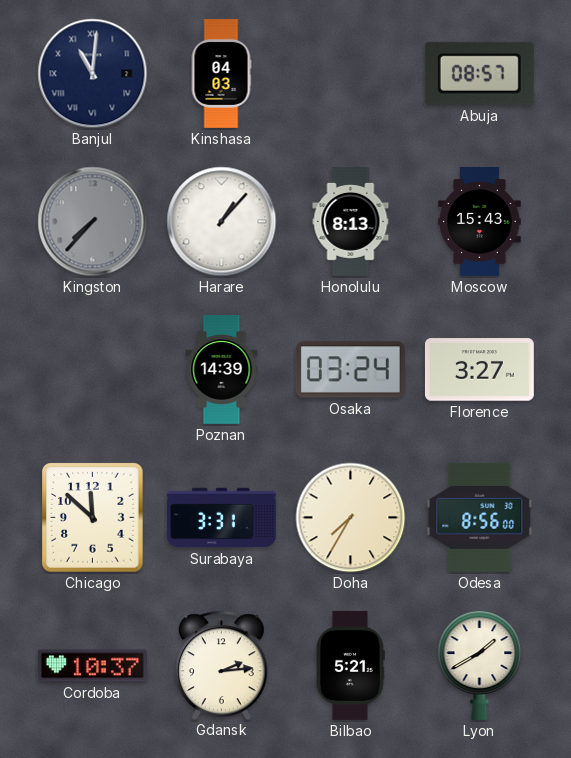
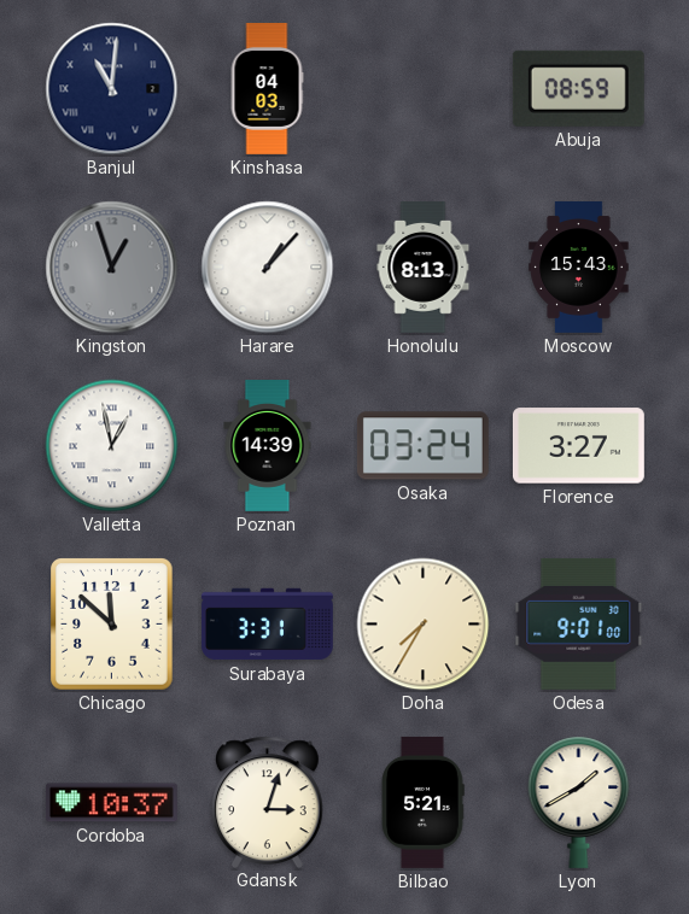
Abuja: 08:57 -> 08:59
Kingston: 7:37 -> 12:57
Valletta: none -> 12:58
Odesa: 8:56 -> 9:01
Gdansk: 2:14 -> 3:03
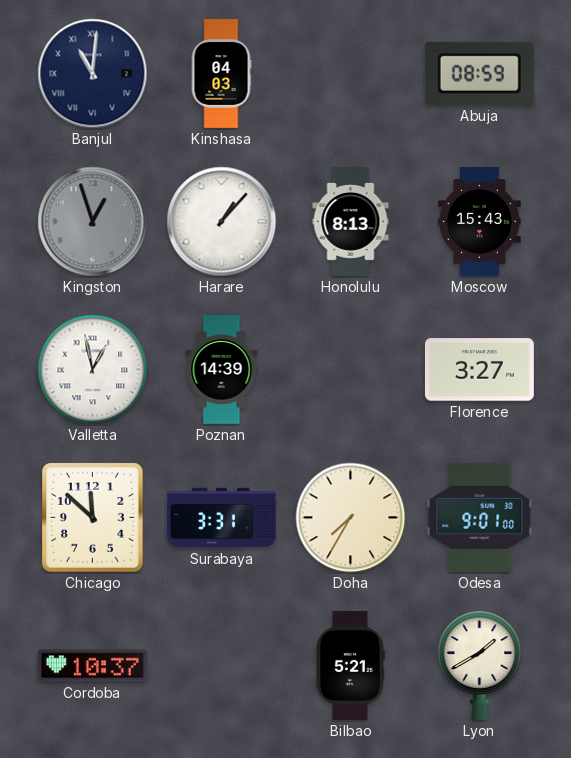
Osaka: 03:24 -> none
Gdansk: 3:03 -> none
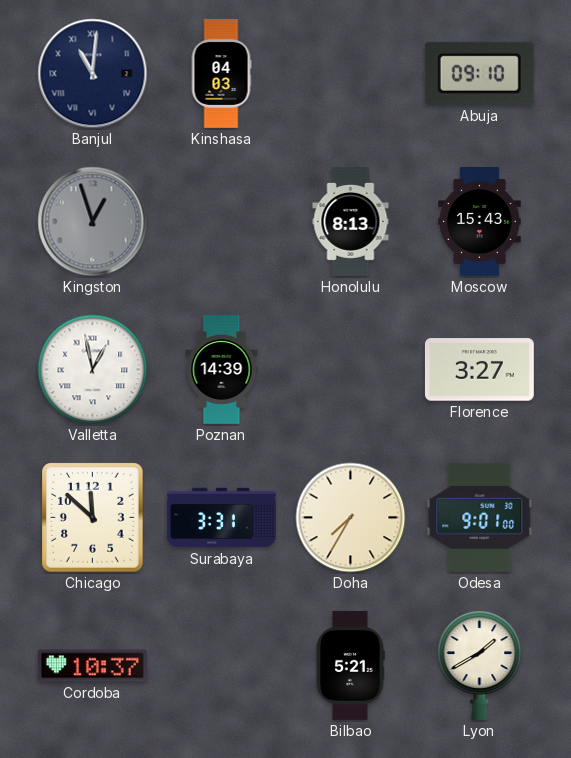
Abuja: 08:59 -> 09:10
Harare: 1:07 -> none
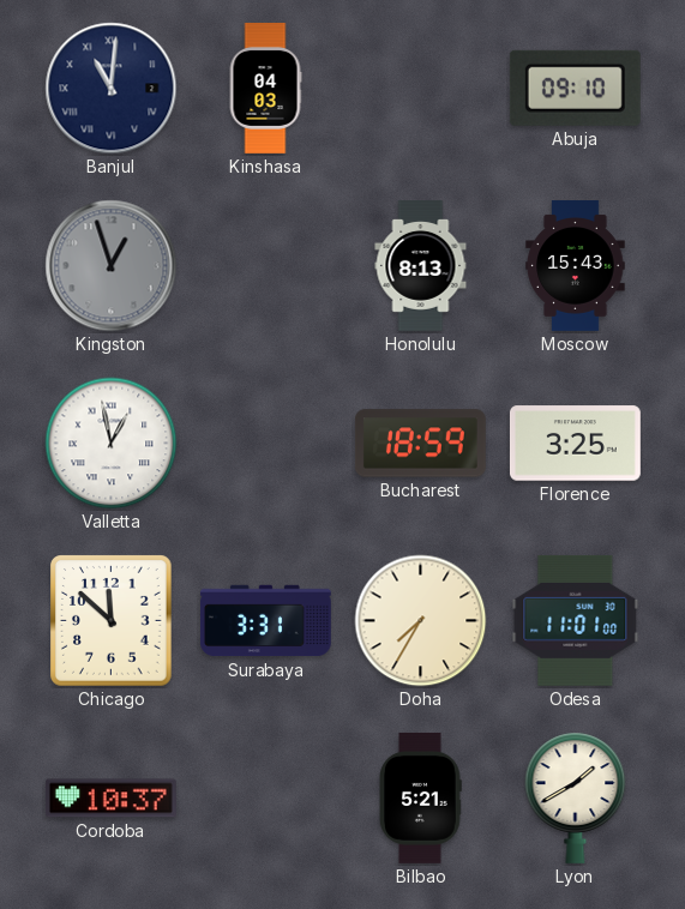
Poznan: 14:39 -> none
Bucharest: none -> 18:59
Florence: 3:27 -> 3:25
Odesa: 9:01 -> 11:01
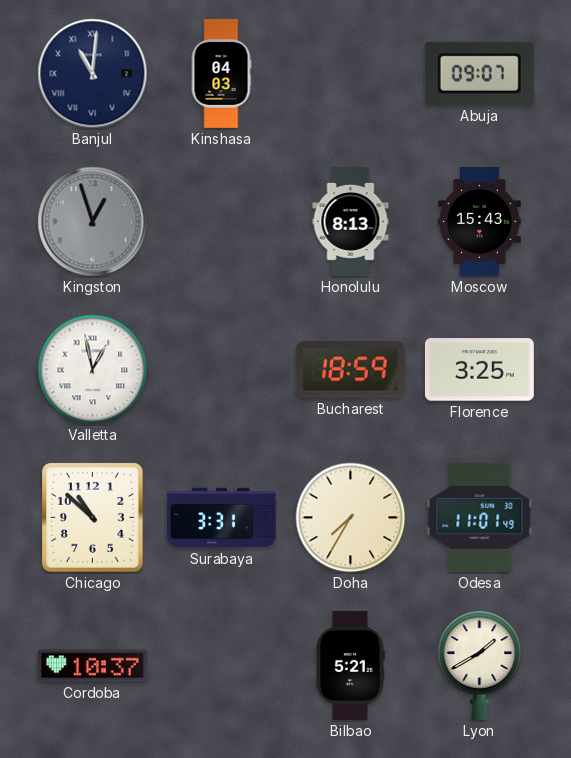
Abuja: 09:10 -> 09:07
Chicago: 11:52 -> 10:52
Odesa: 11:01:00 -> 11:01:49
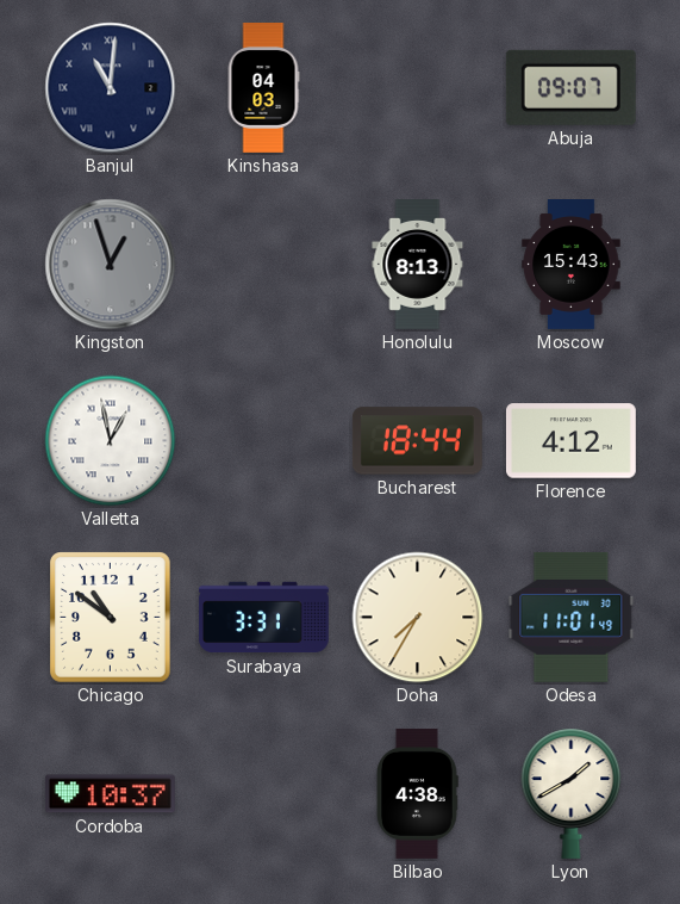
Bucharest: 18:59 -> 18:44
Florence: 3:25 -> 4:12
Chicago: 10:52 -> 10:51
Bilbao: 5:21 -> 4:38
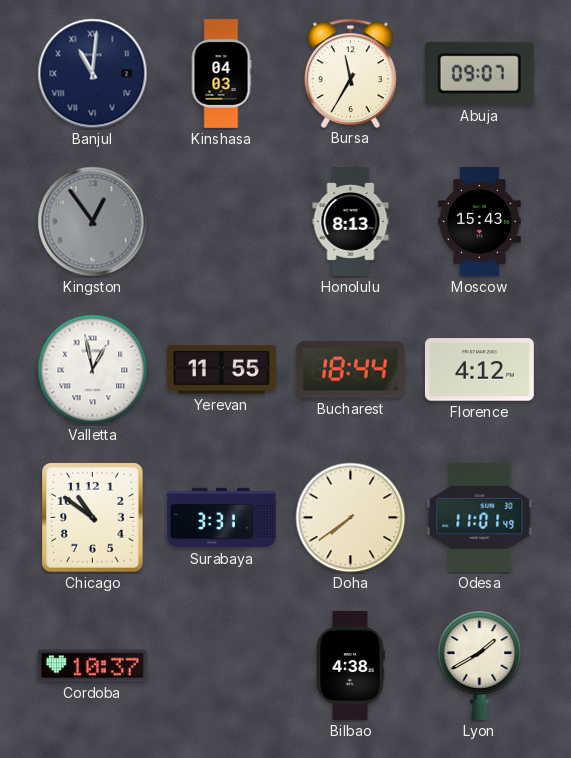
Bursa: none -> 11:35
Kingston: 12:57 -> 12:54
Yerevan: none -> 11:55
Doha: 7:35 -> 7:39
